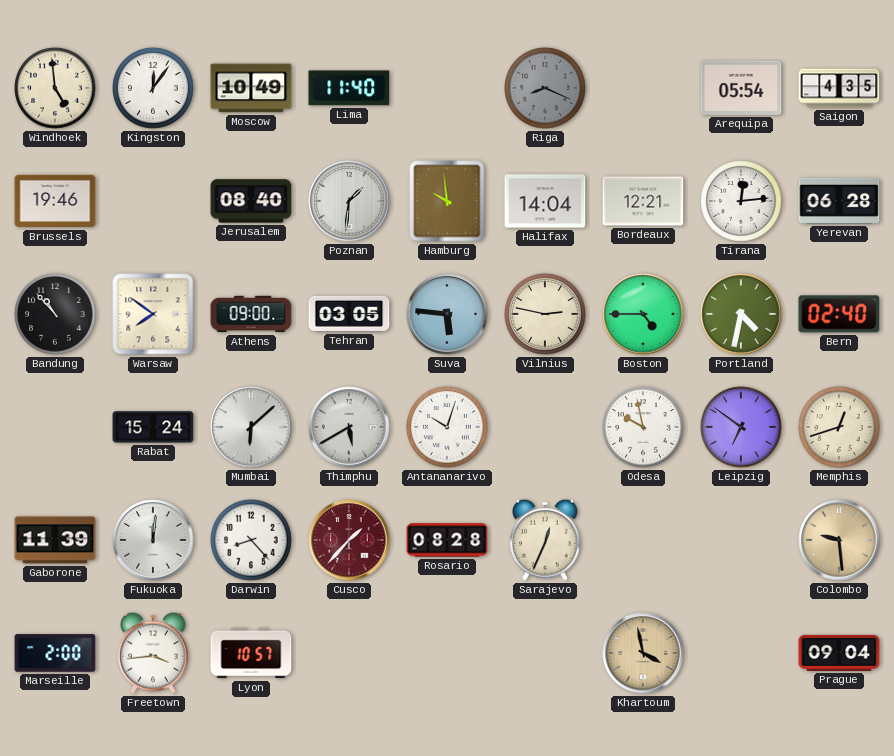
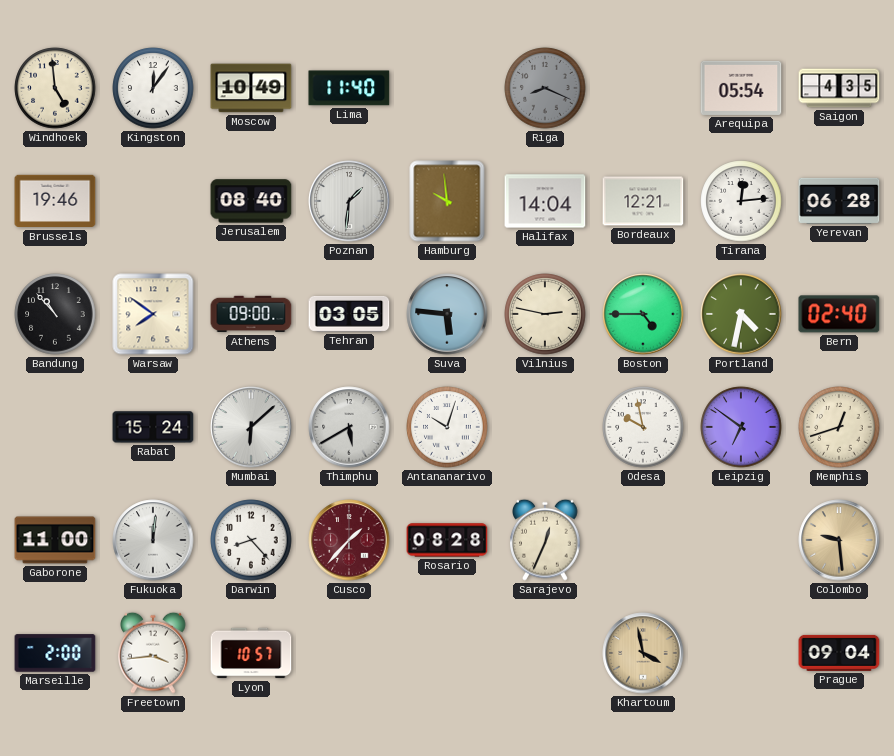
Gaborone: 11:39 -> 11:00
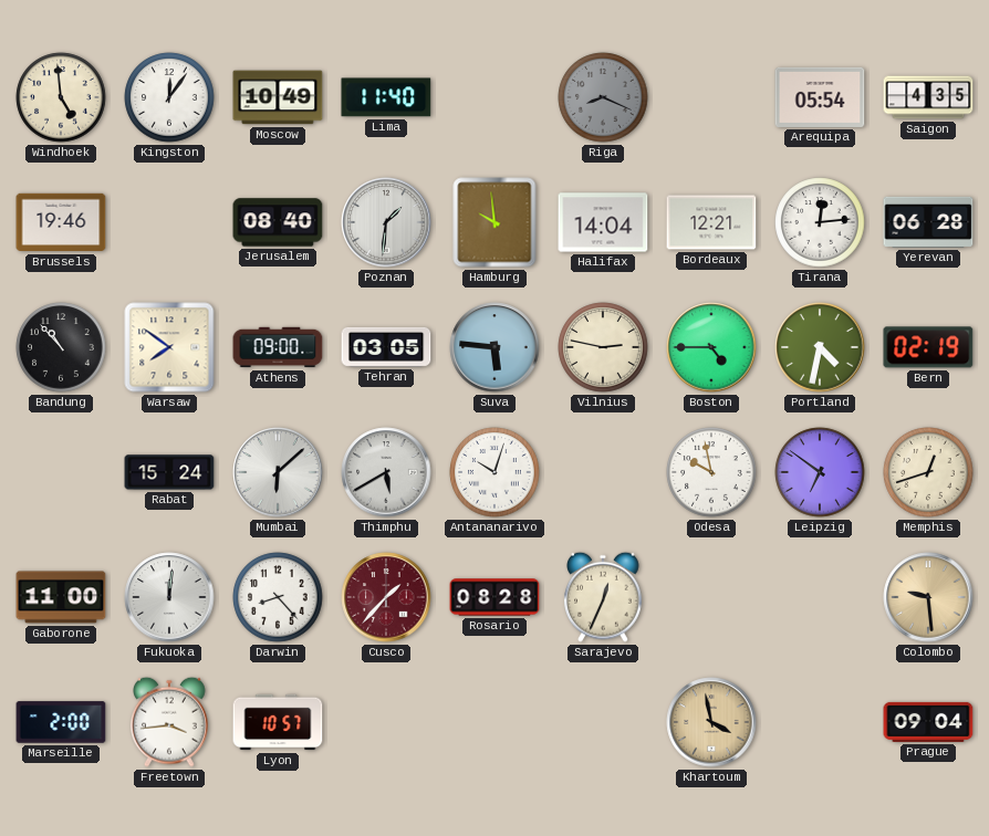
Bern: 02:40 -> 02:19
